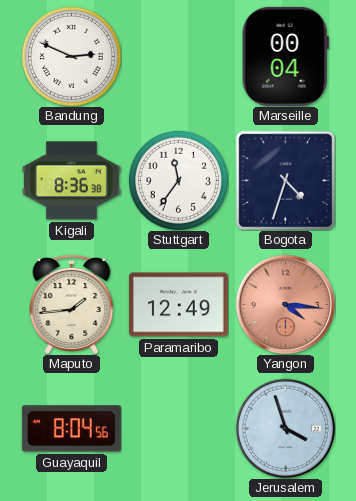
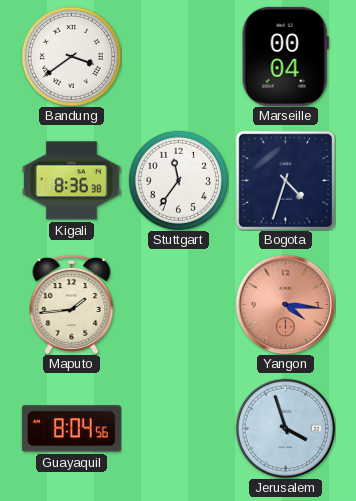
Bandung: 2:49 -> 3:39
Paramaribo: 12:49 -> none
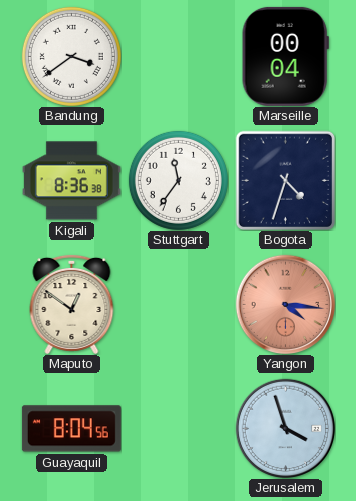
Maputo: 1:44 -> 12:51
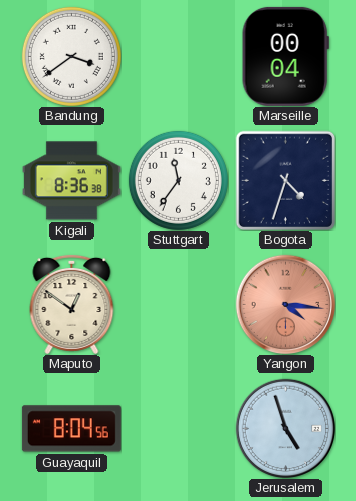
Jerusalem: 3:57 -> 4:57
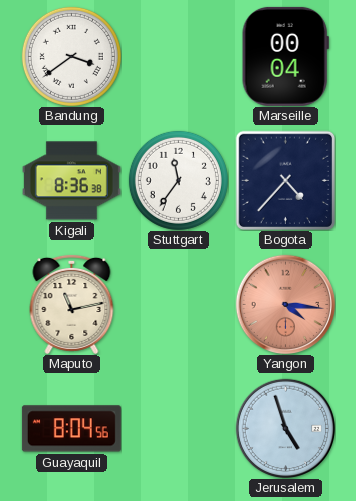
Bogota: 4:33 -> 4:37
Maputo: 12:51 -> 11:13
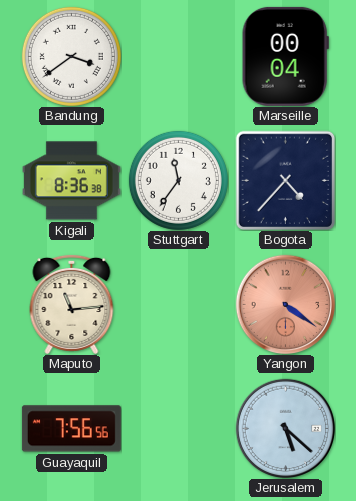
Maputo: 11:13 -> 11:14
Yangon: 4:16 -> 4:21
Guayaquil: 8:04 -> 7:56
Jerusalem: 4:57 -> 5:22
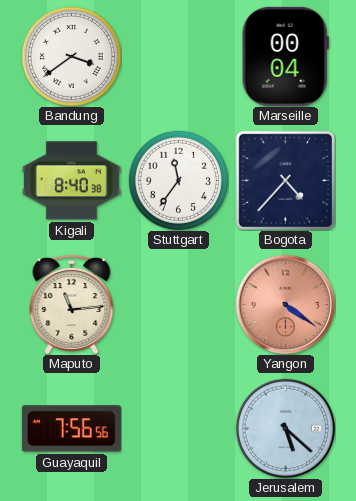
Kigali: 8:36 -> 8:40
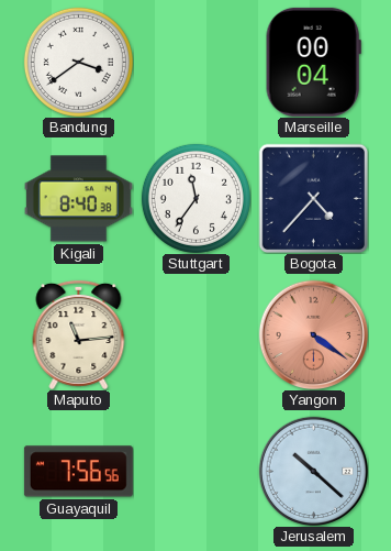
Jerusalem: 5:22 -> 10:22
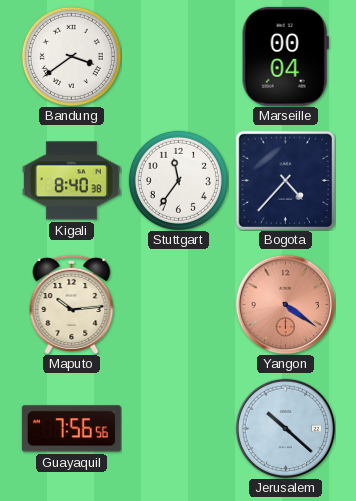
Maputo: 11:14 -> 10:14
